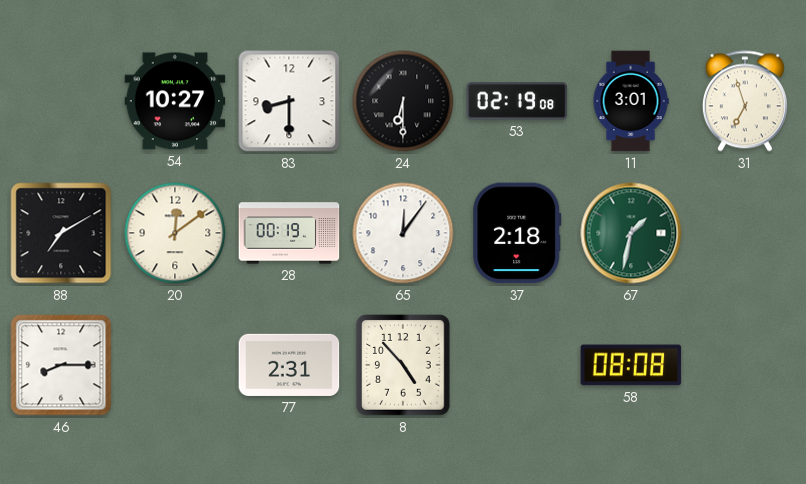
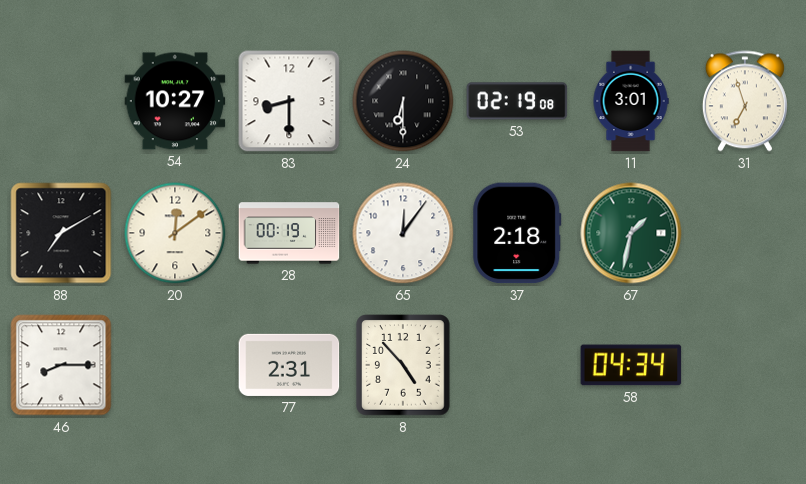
58: 08:08 -> 04:34
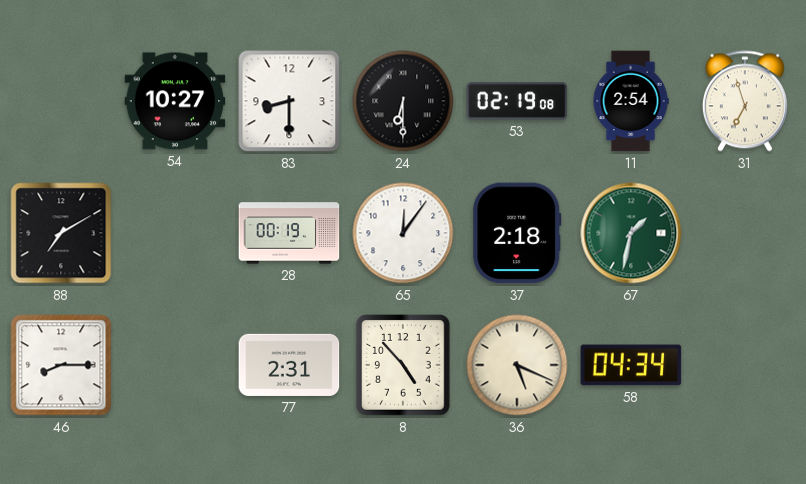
11: 3:01 -> 2:54
20: 12:09 -> none
36: none -> 5:19
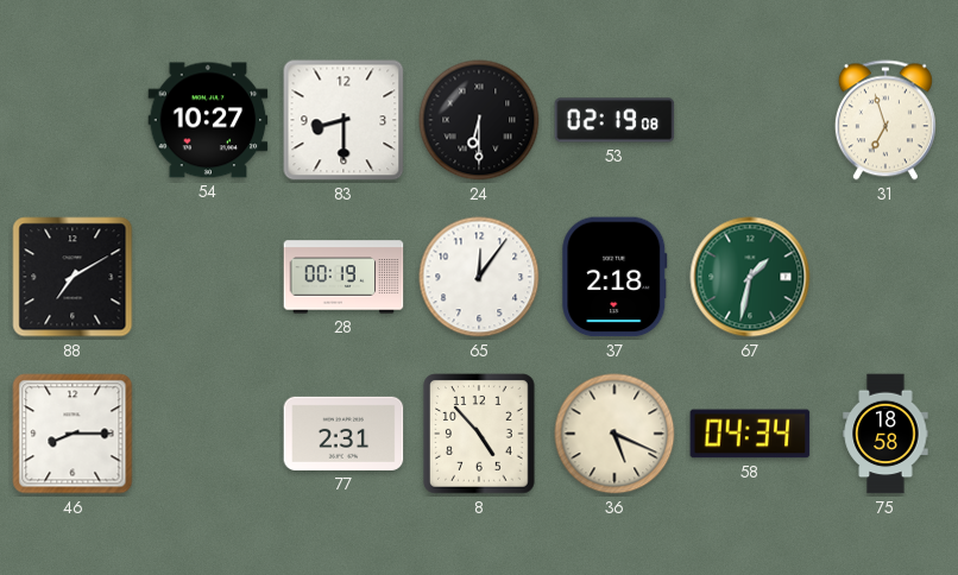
11: 2:54 -> none
75: none -> 18:58
